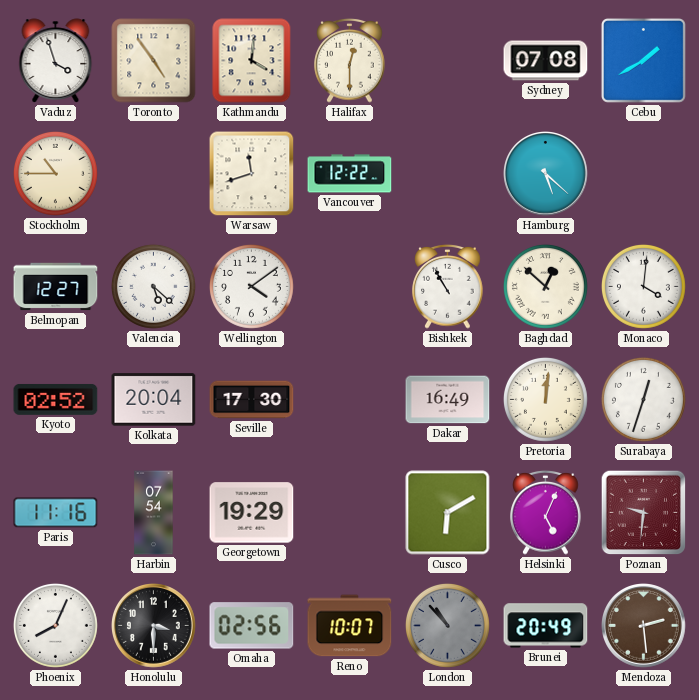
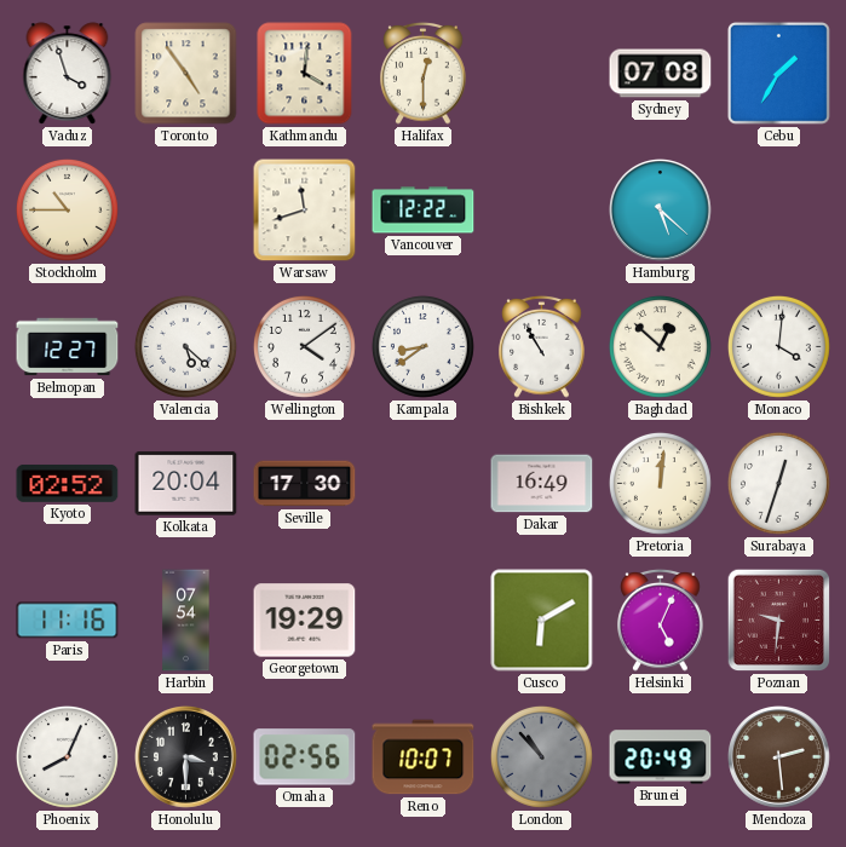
Cebu: 1:40 -> 1:35
Kampala: none -> 8:39
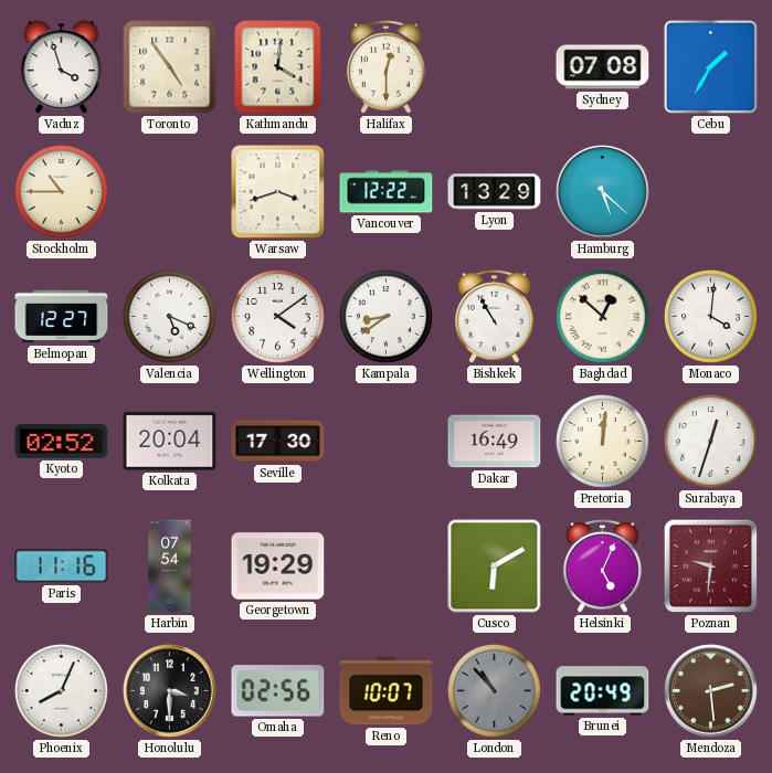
Warsaw: 11:42 -> 3:42
Lyon: none -> 13:29
Valencia: 5:22 -> 5:19
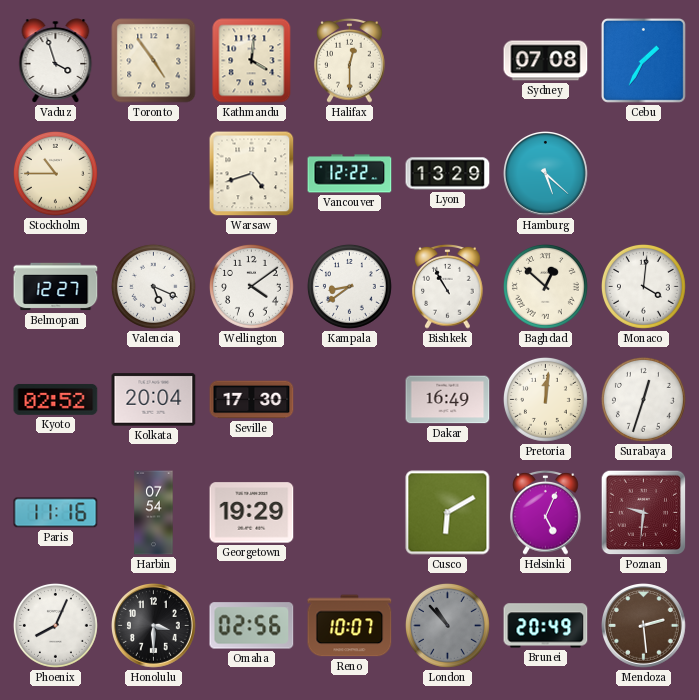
Warsaw: 3:42 -> 4:42
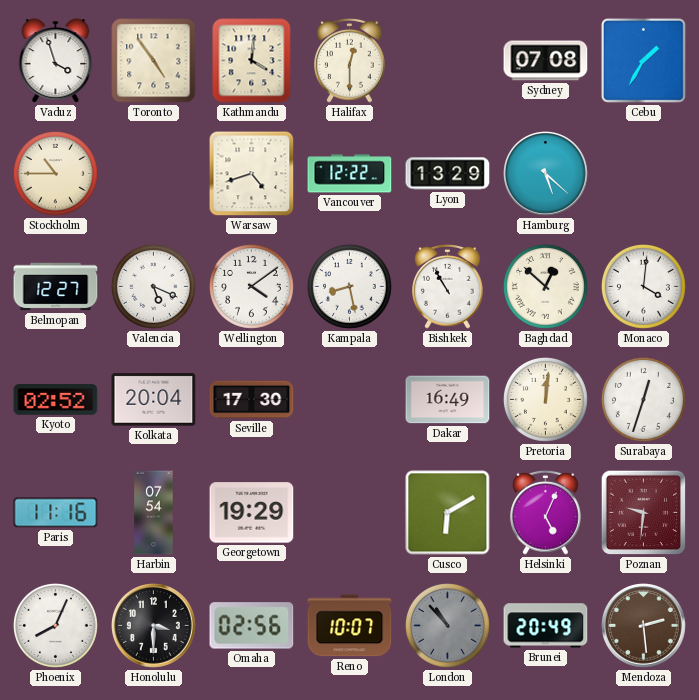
Kampala: 8:39 -> 8:28
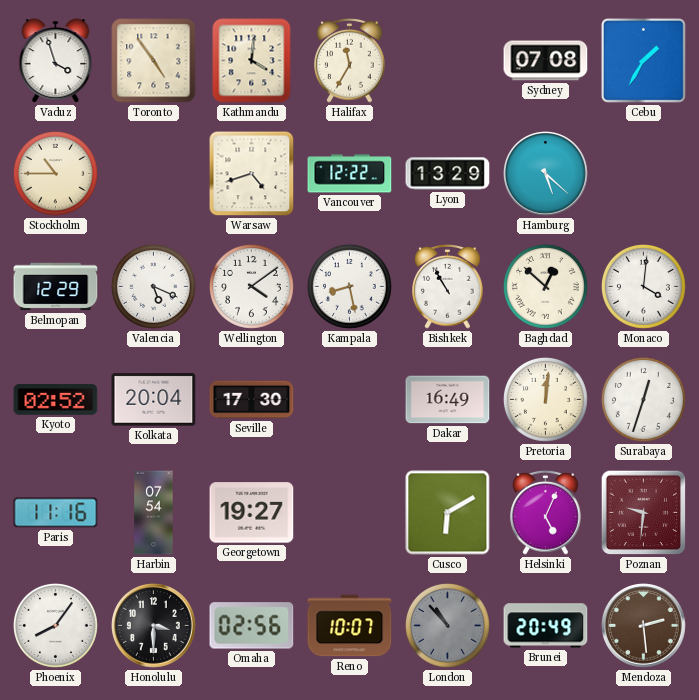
Halifax: 12:30 -> 11:35
Belmopan: 12:27 -> 12:29
Georgetown: 19:29 -> 19:27
Phoenix: 8:04 -> 8:06
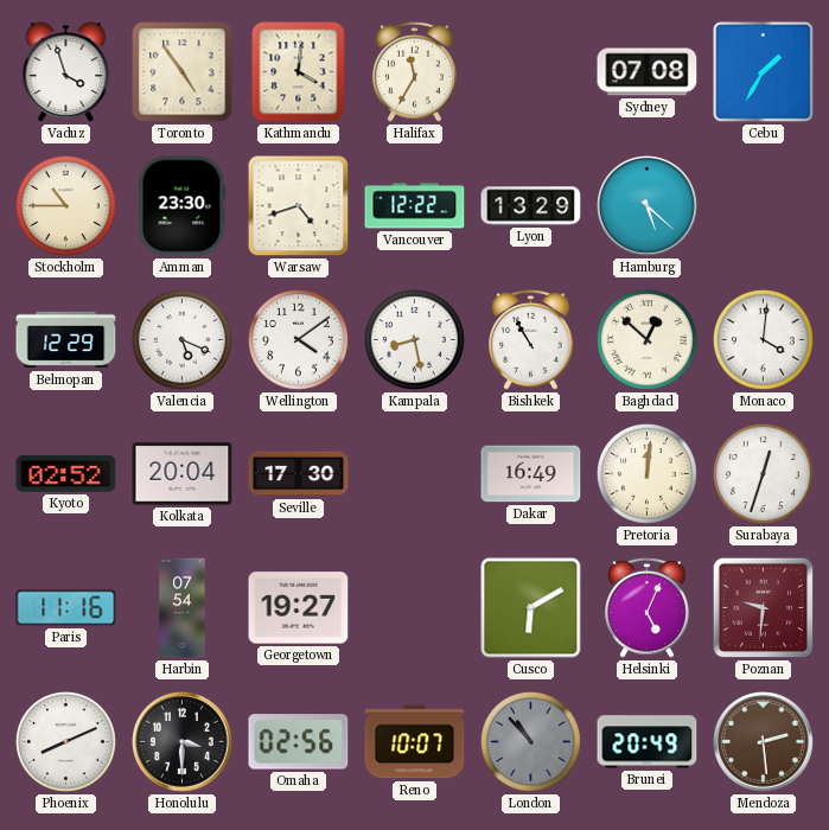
Amman: none -> 23:30
Phoenix: 8:06 -> 8:11
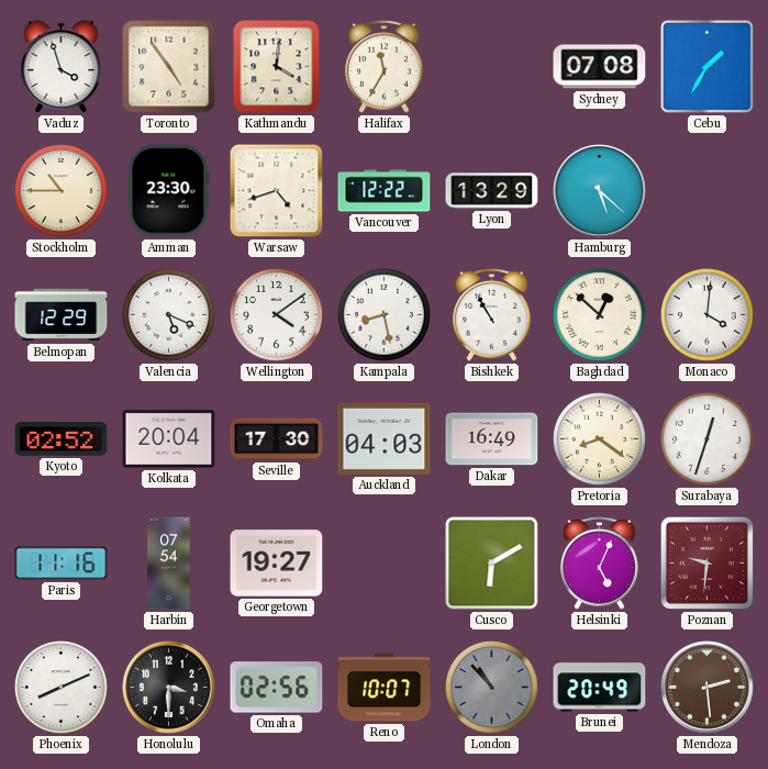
Auckland: none -> 04:03
Pretoria: 12:01 -> 8:21
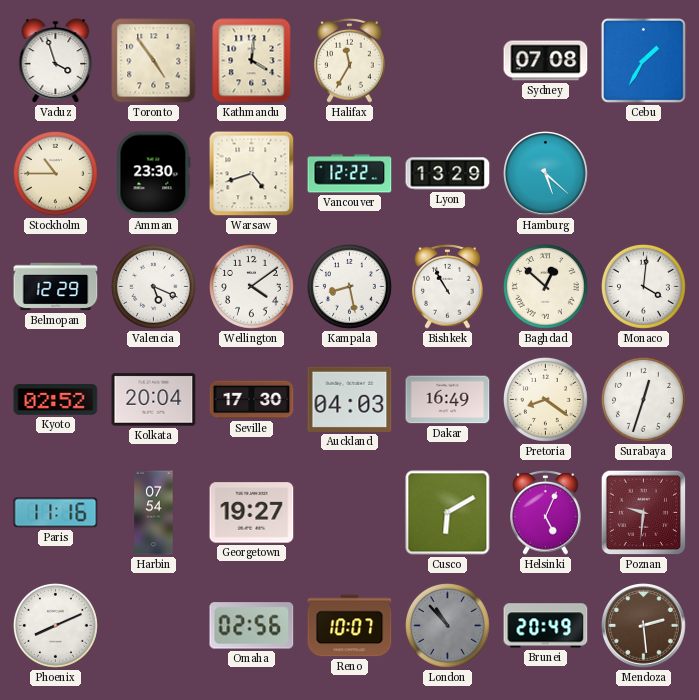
Honolulu: 3:30 -> none
